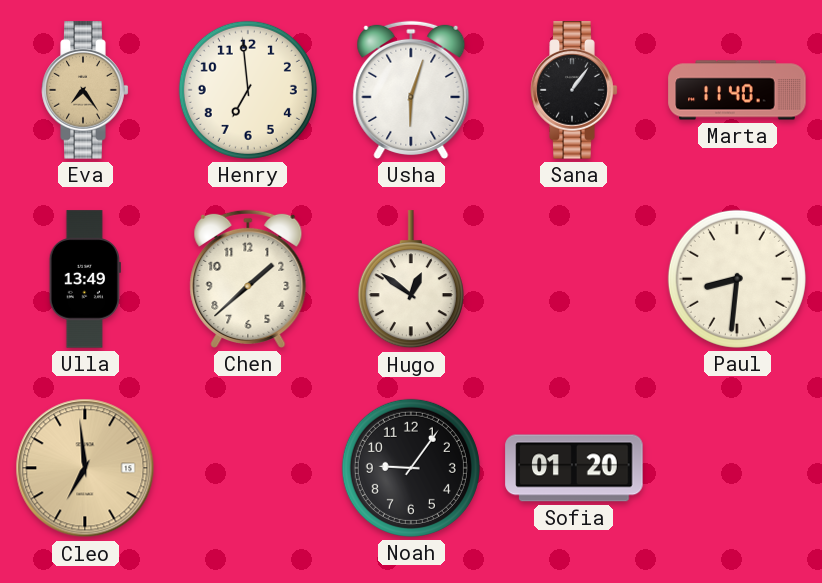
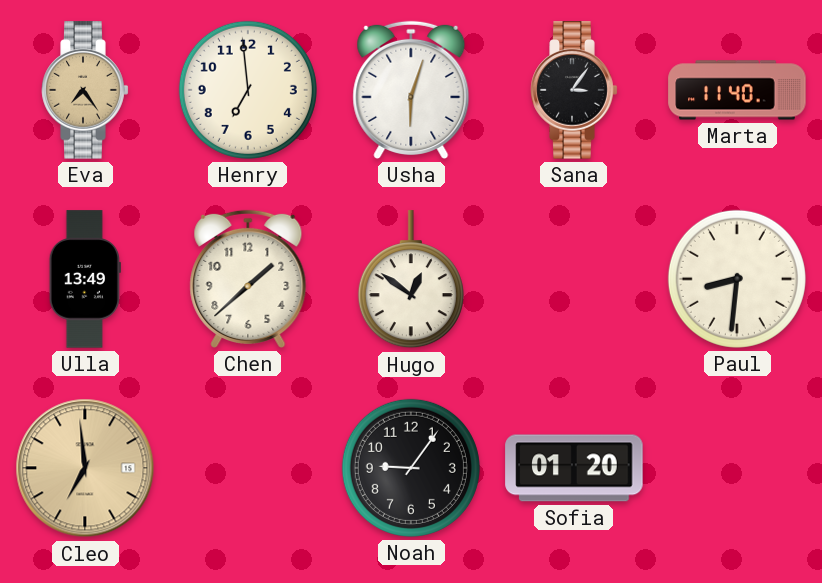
Sana: 1:06 -> 3:06
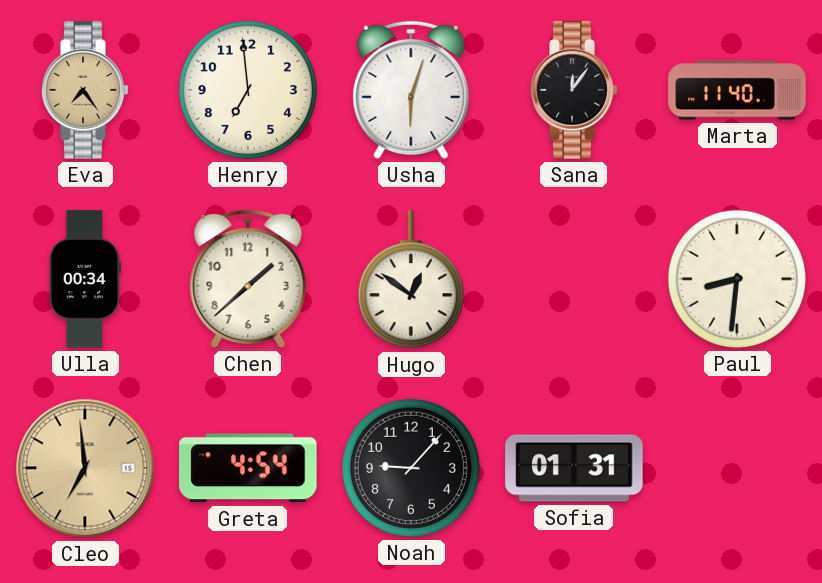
Sana: 3:06 -> 12:06
Ulla: 13:49 -> 00:34
Greta: none -> 4:54
Noah: 9:06 -> 9:07
Sofia: 01:20 -> 01:31
